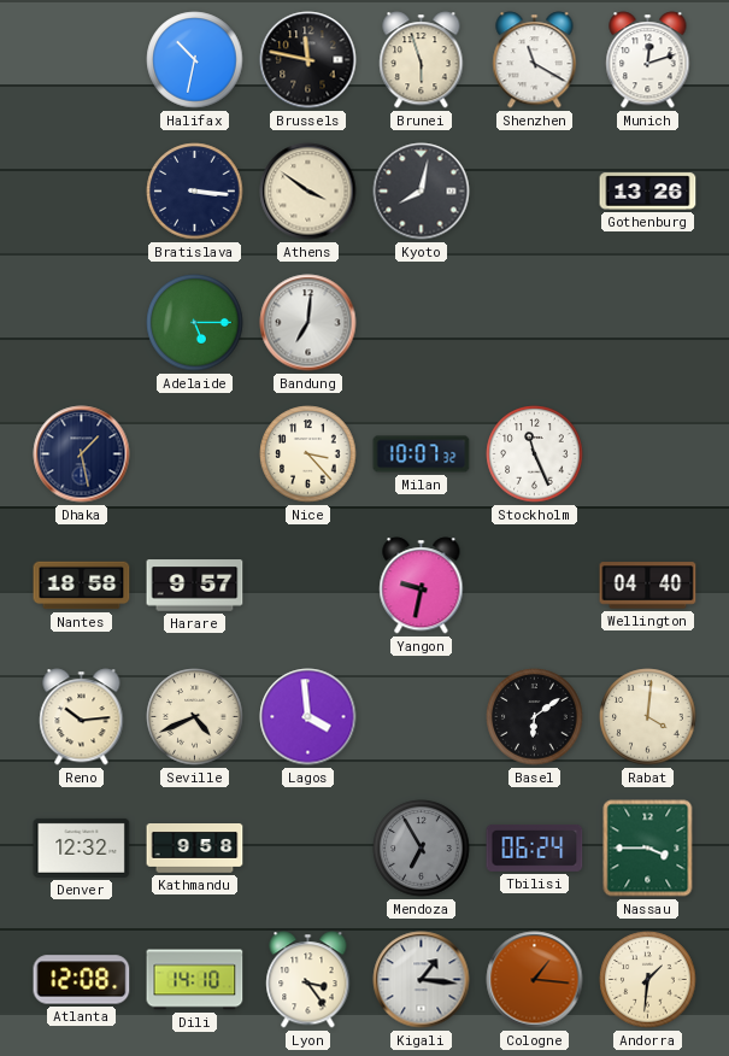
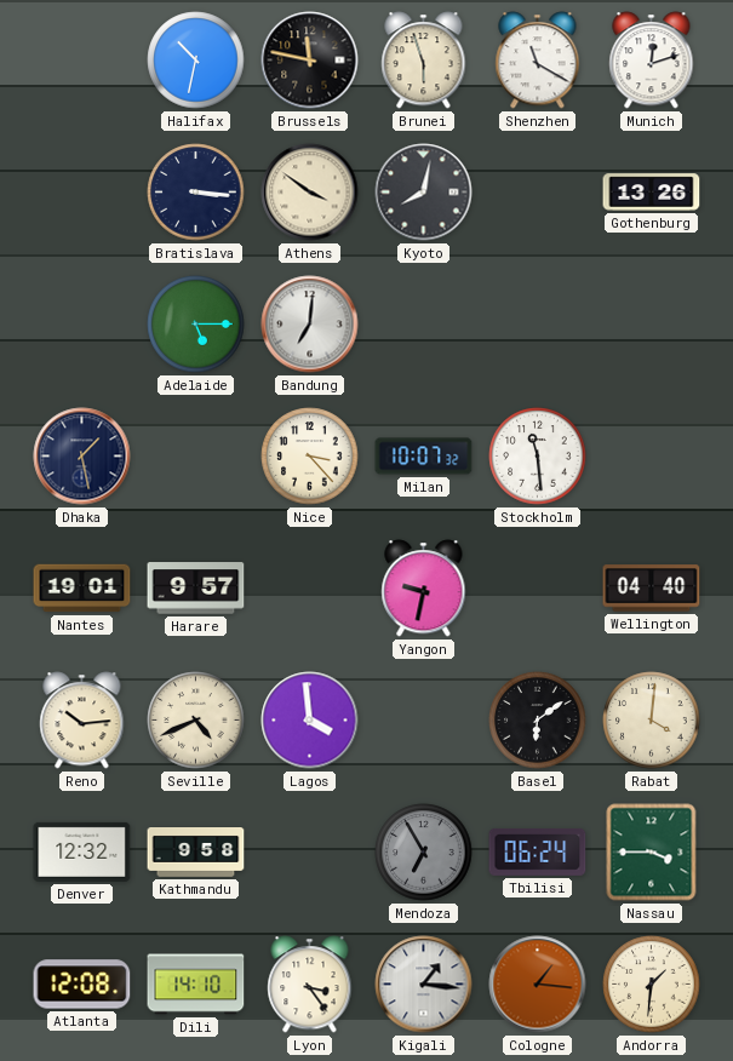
Stockholm: 11:26 -> 11:29
Nantes: 18:58 -> 19:01
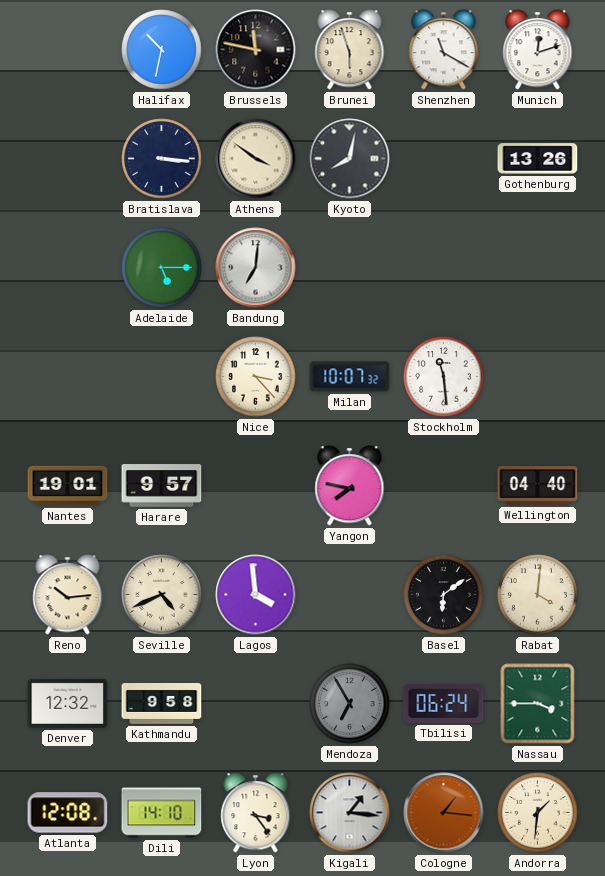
Dhaka: 1:28 -> none
Yangon: 9:32 -> 7:47
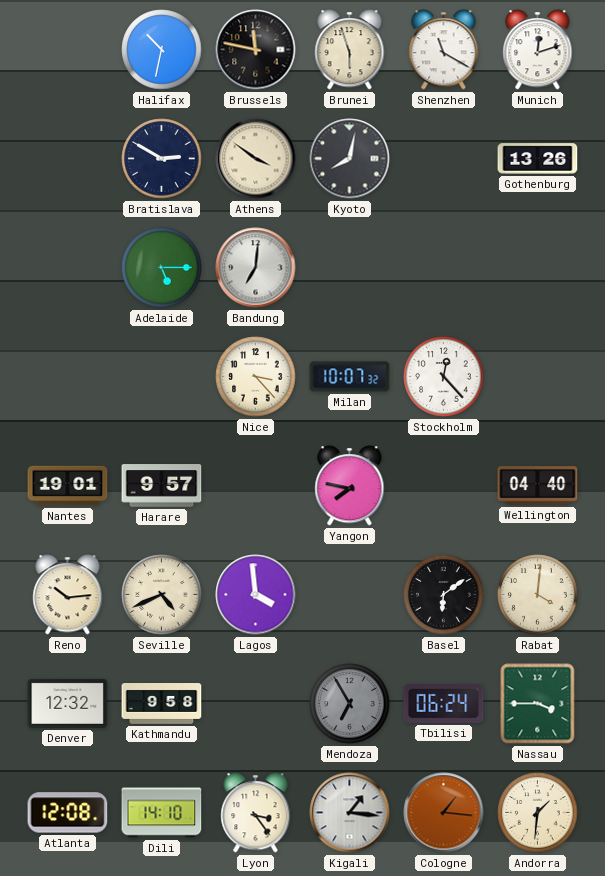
Bratislava: 3:16 -> 2:50
Stockholm: 11:29 -> 12:23
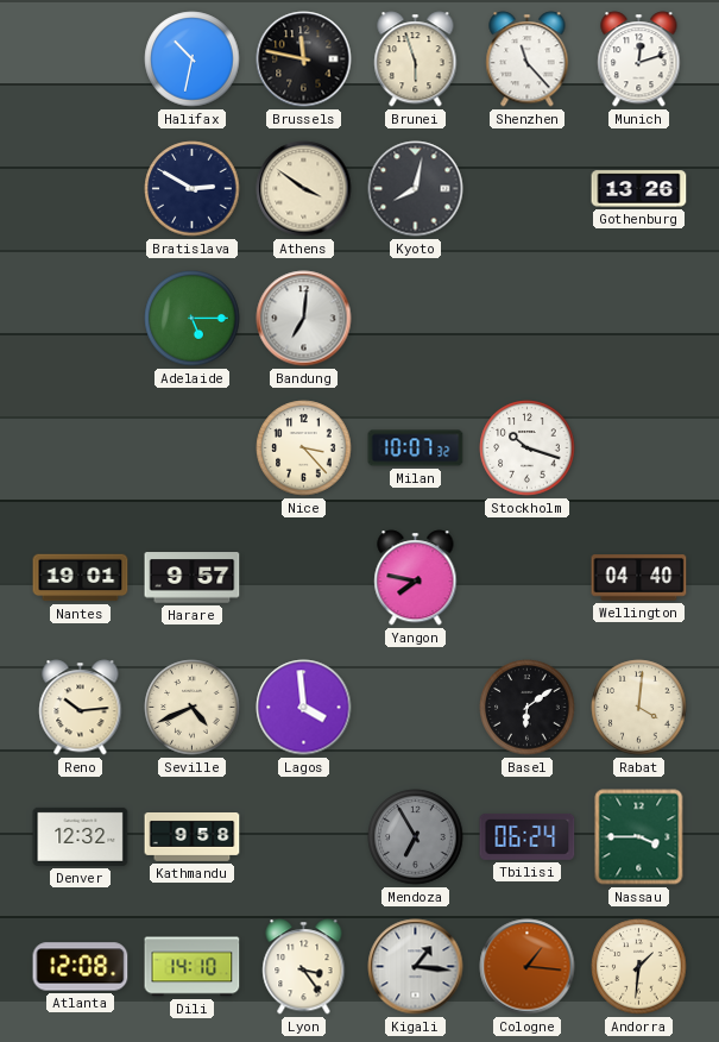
Shenzhen: 11:20 -> 11:23
Stockholm: 12:23 -> 10:18
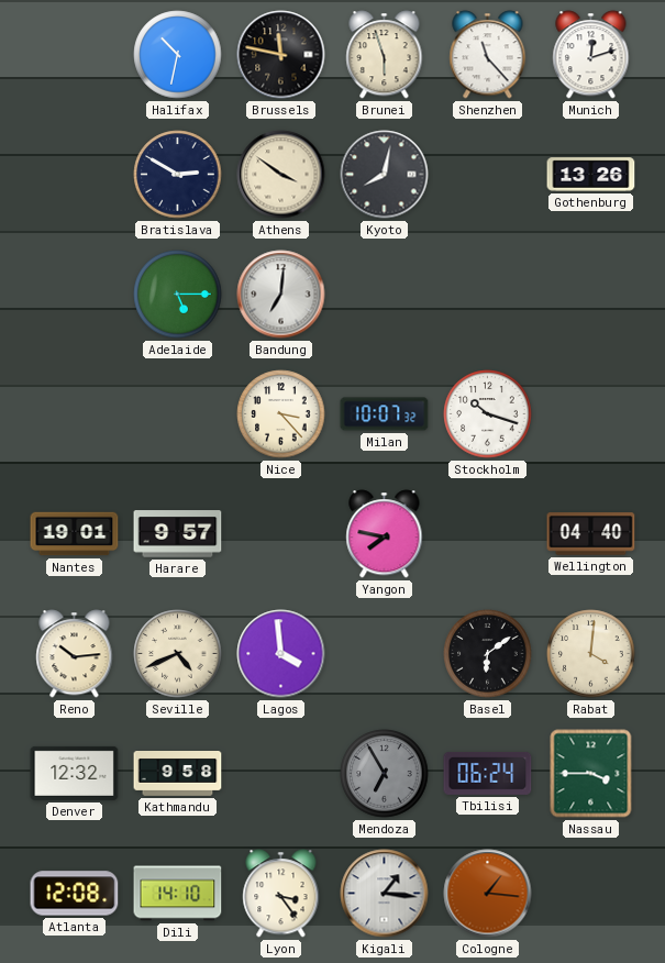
Andorra: 1:31 -> none
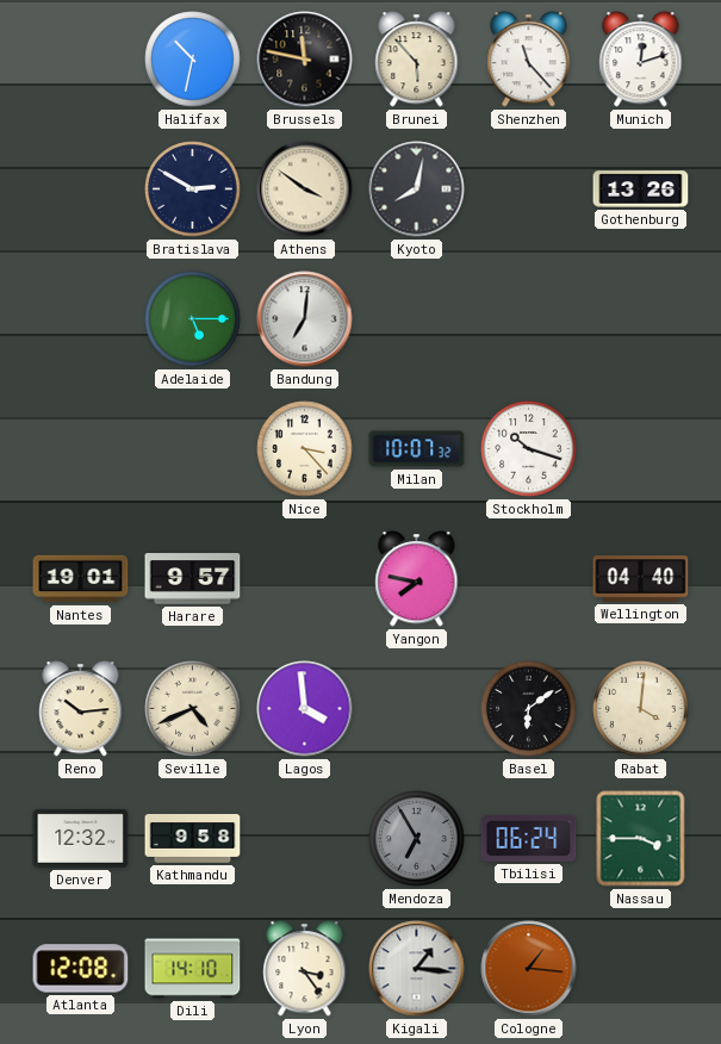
Brunei: 5:57 -> 5:53
